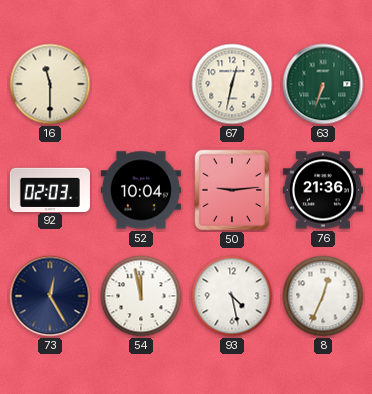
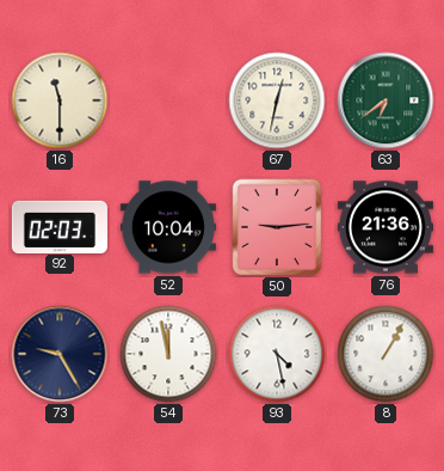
63: 6:33 -> 6:39
73: 12:25 -> 9:25
8: 12:34 -> 1:05
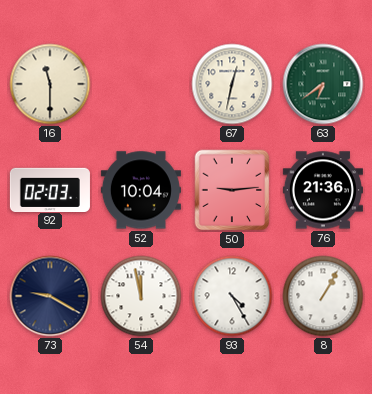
73: 9:25 -> 9:20
93: 4:28 -> 4:25
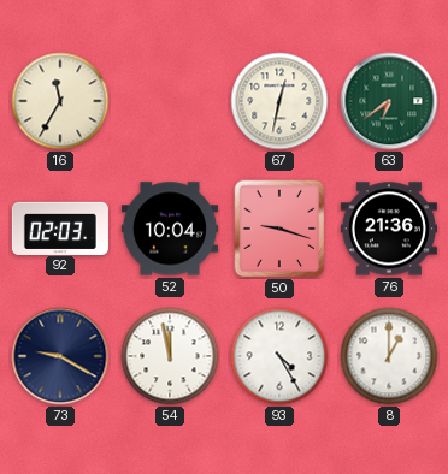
16: 11:30 -> 11:35
50: 9:14 -> 9:18
8: 1:05 -> 1:00
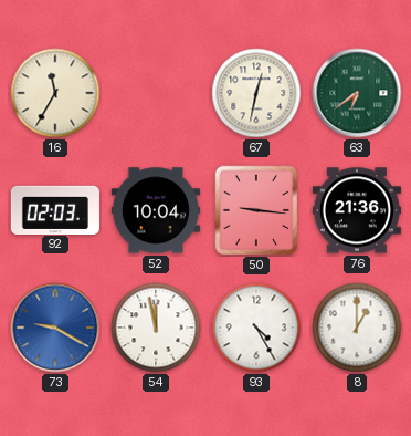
50: 9:18 -> 9:16
73 dial: navy -> blue
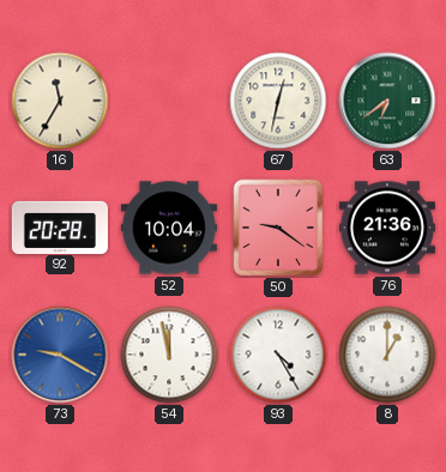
92: 02:03 -> 20:28
50: 9:16 -> 9:21
